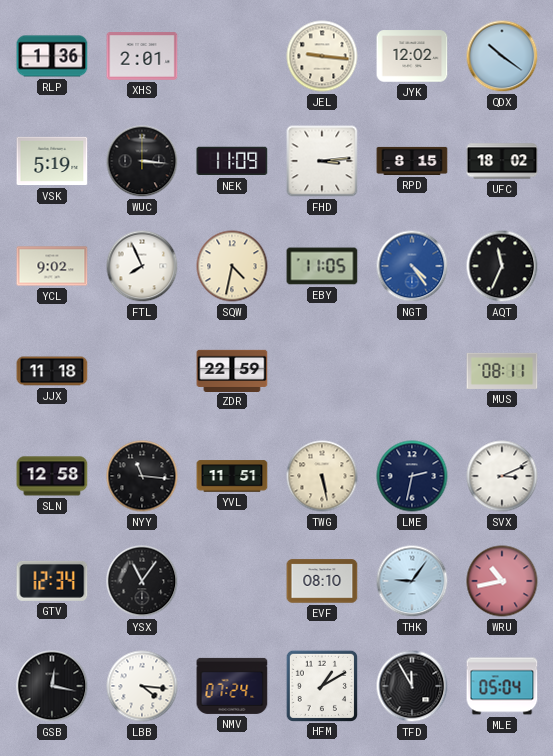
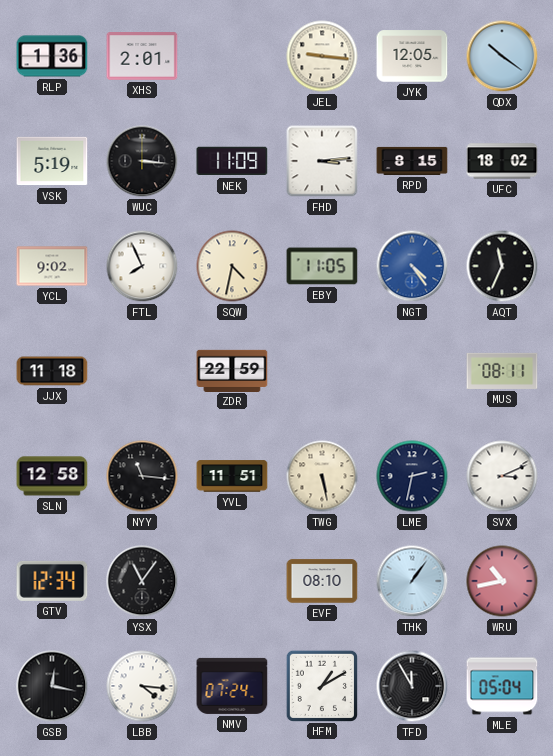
JYK: 12:02 -> 12:05
THK: 9:06 -> 1:06
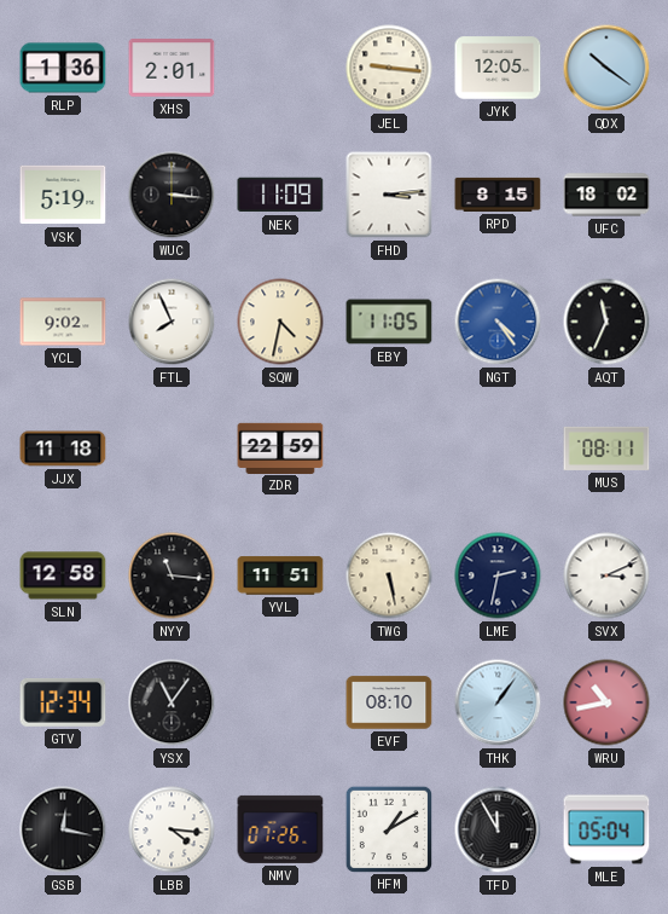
NMV: 07:24 -> 07:26
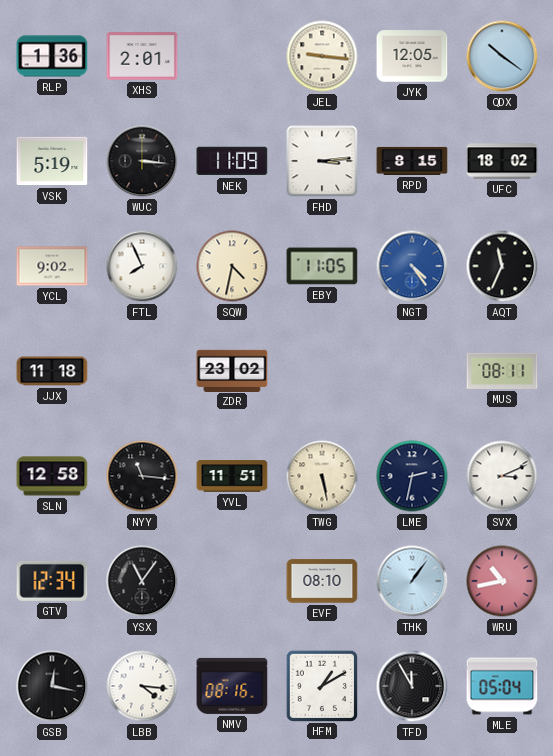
ZDR: 22:59 -> 23:02
NMV: 07:26 -> 08:16
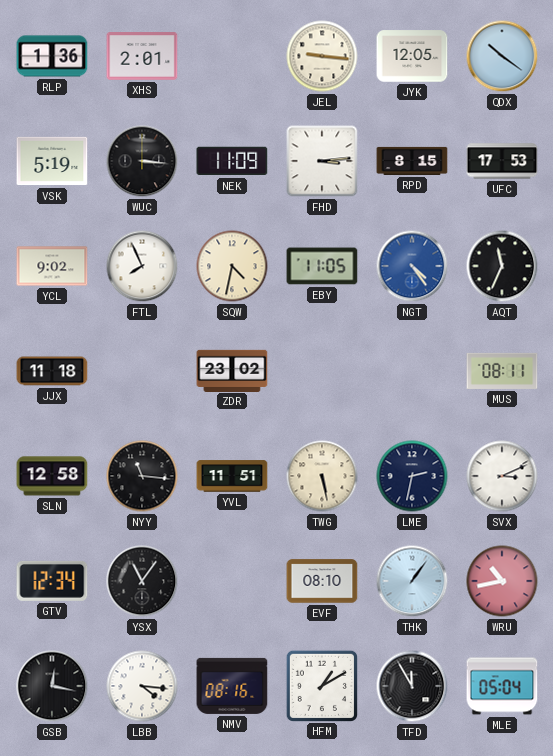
UFC: 18:02 -> 17:53
